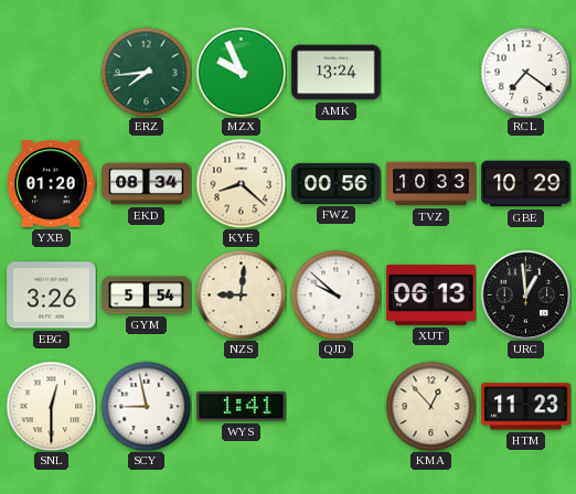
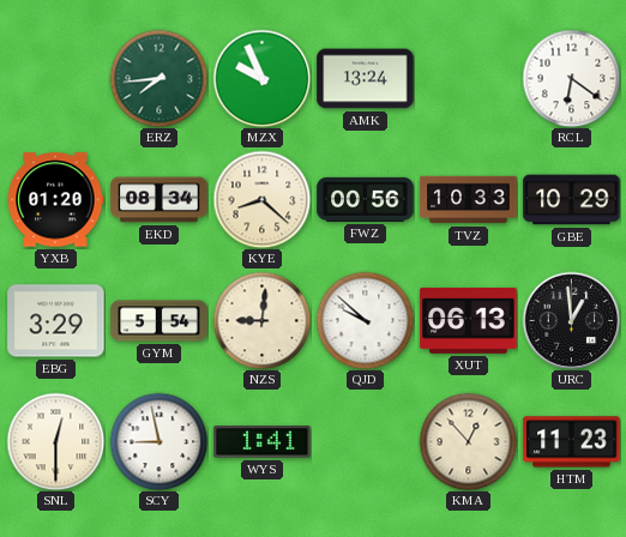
RCL: 7:21 -> 6:21
EBG: 3:26 -> 3:29
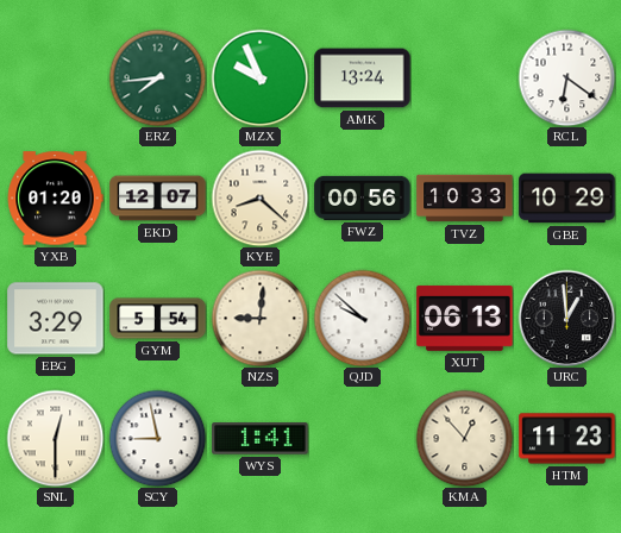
EKD: 08:34 -> 12:07
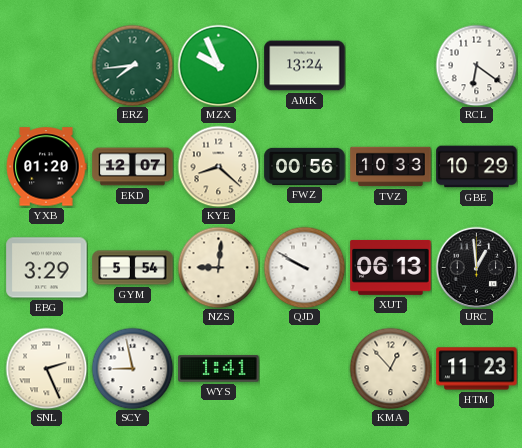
QJD: 9:52 -> 9:50
SNL: 12:30 -> 2:26
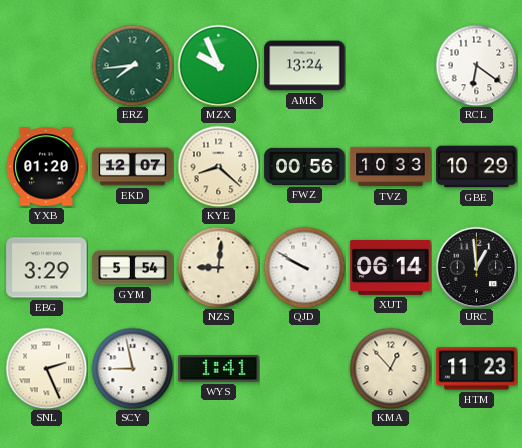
XUT: 06:13 -> 06:14
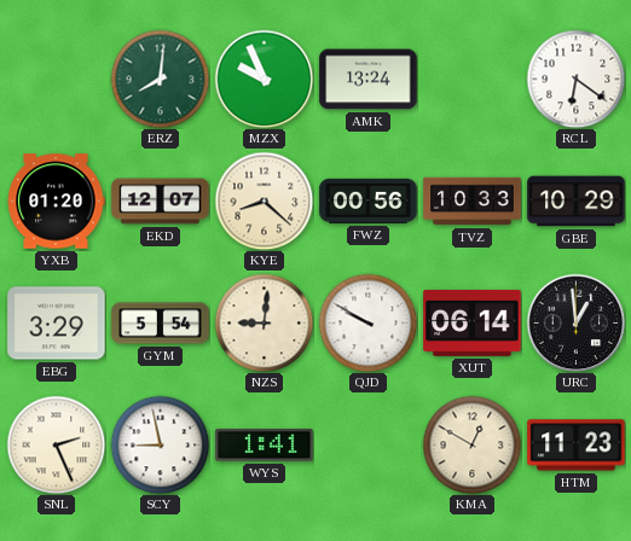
ERZ: 7:44 -> 8:01
KMA: 12:53 -> 12:50
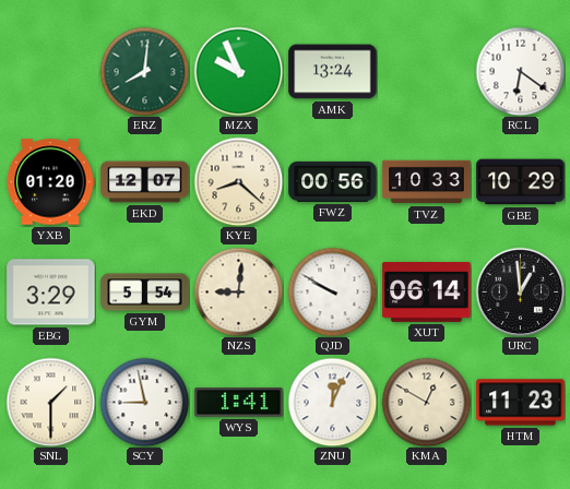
SNL: 2:26 -> 1:30
ZNU: none -> 12:04
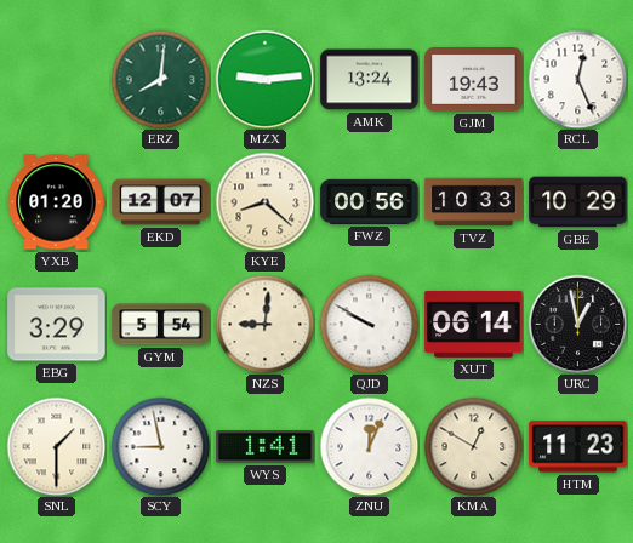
MZX: 9:56 -> 9:14
GJM: none -> 19:43
RCL: 6:21 -> 12:26
URC: 12:59 -> 12:58
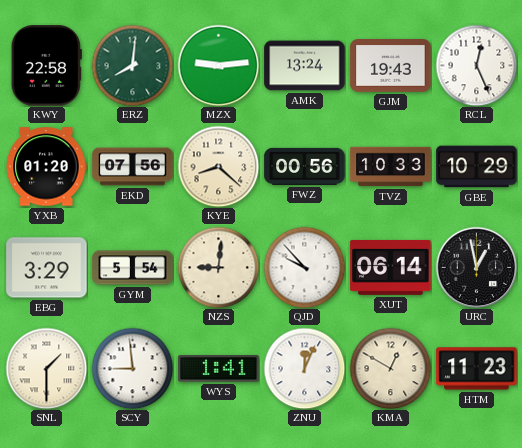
KWY: none -> 22:58
EKD: 12:07 -> 07:56
QJD: 9:50 -> 9:53
SCY: 8:58 -> 8:59
